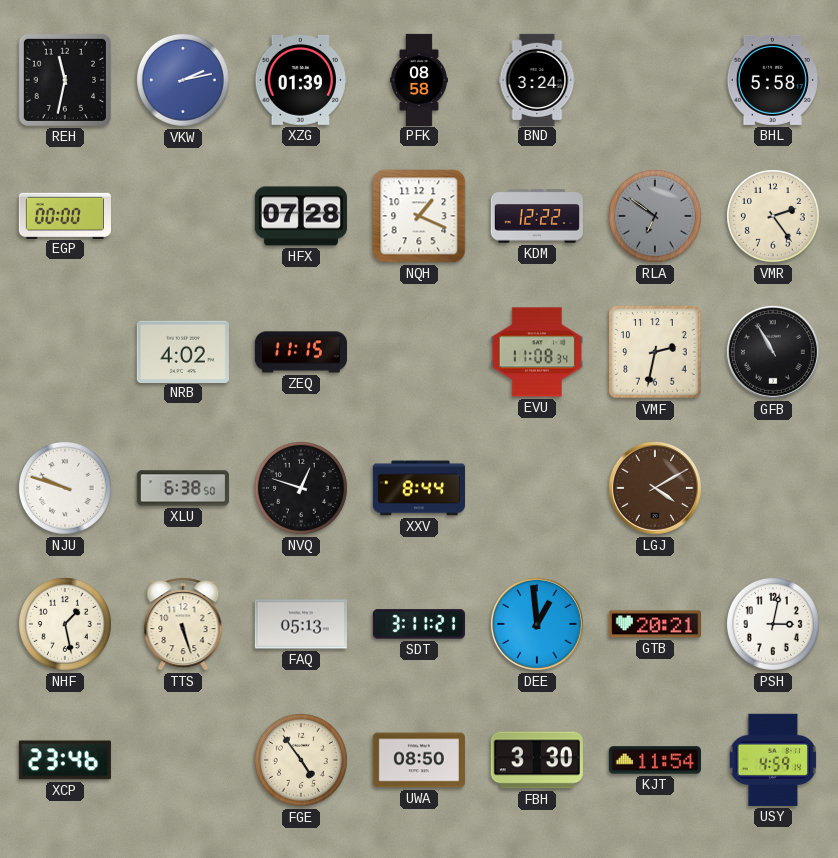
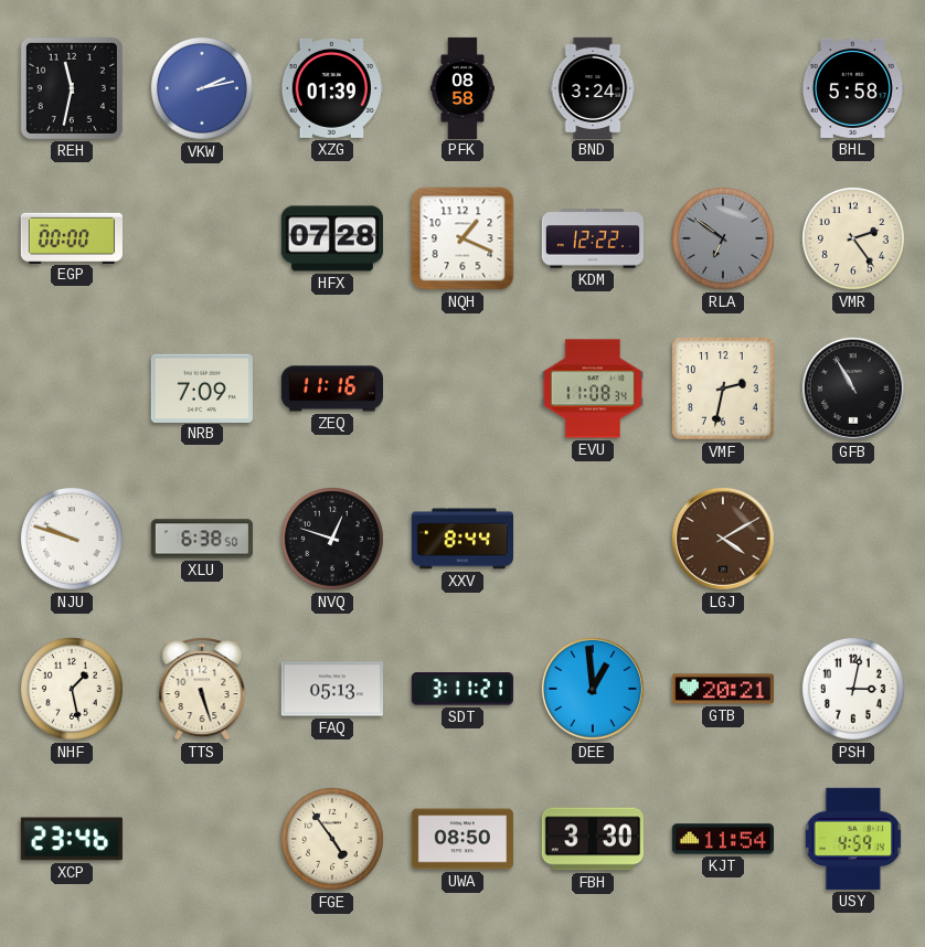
NRB: 4:02 -> 7:09
ZEQ: 11:15 -> 11:16
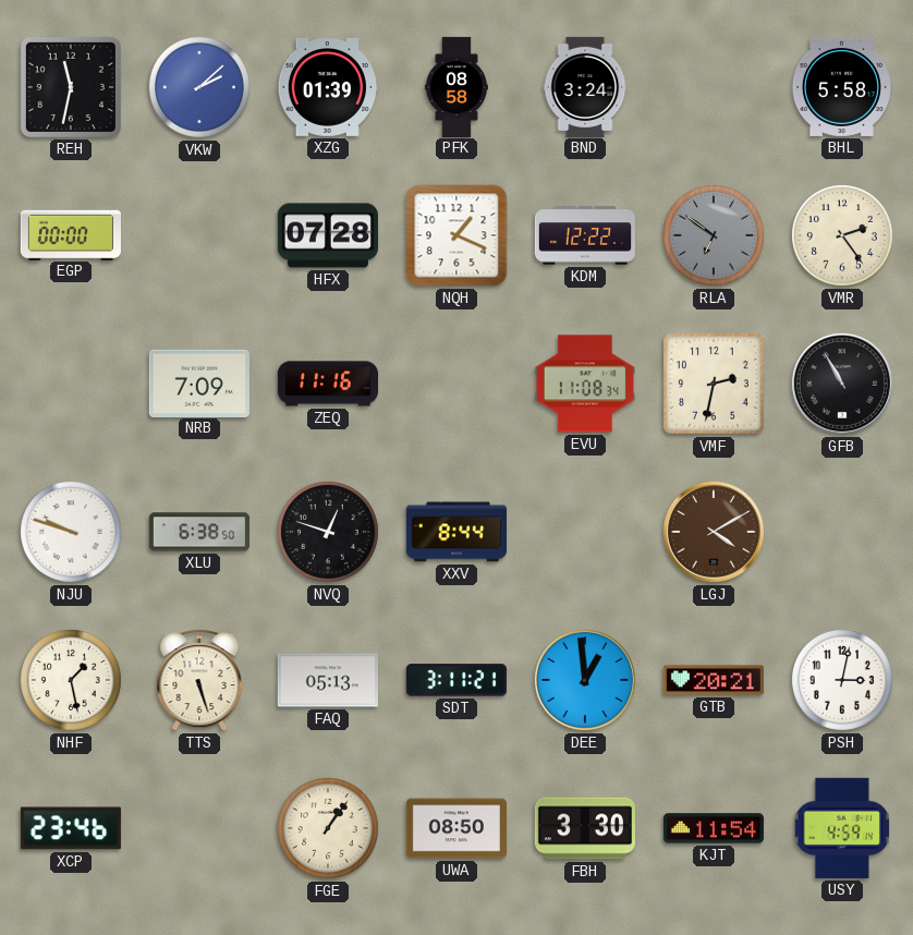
VKW: 2:13 -> 2:08
FGE: 4:54 -> 1:06
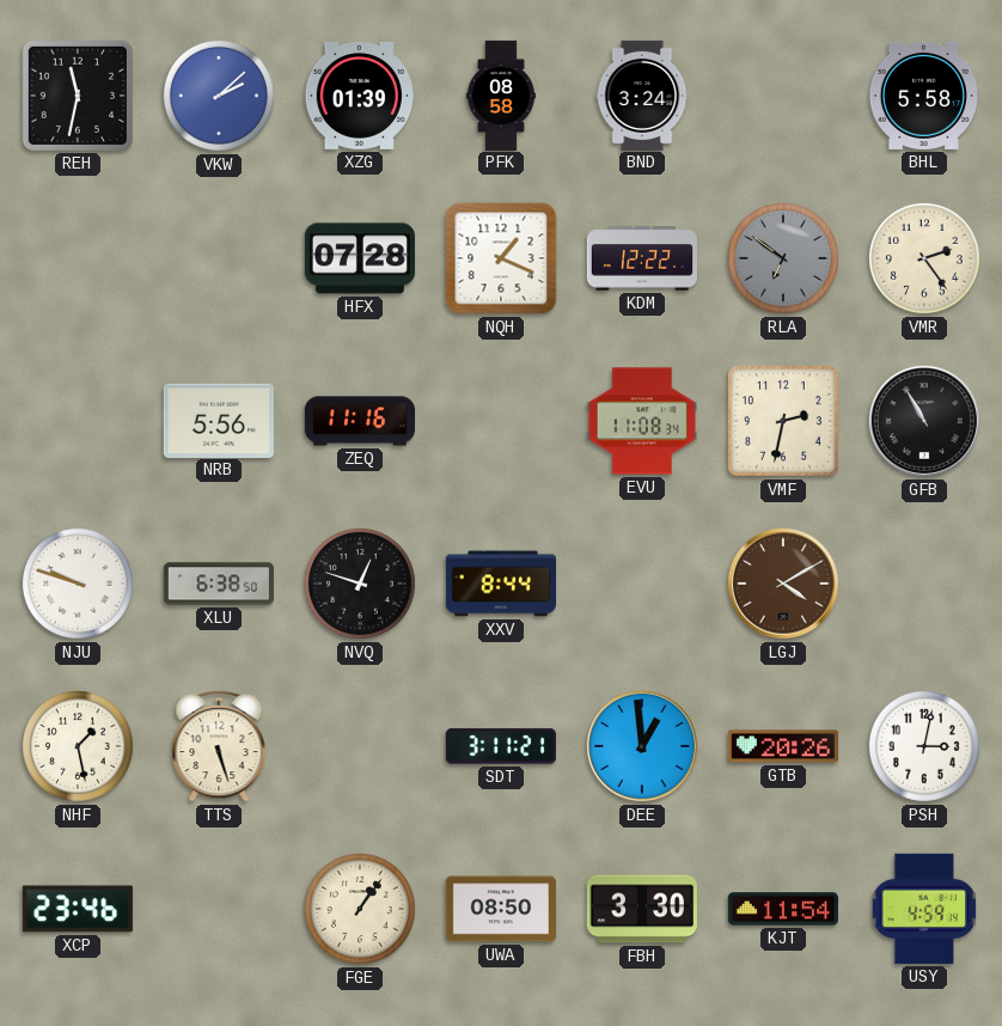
EGP: 00:00 -> none
NRB: 7:09 -> 5:56
FAQ: 05:13 -> none
GTB: 20:21 -> 20:26
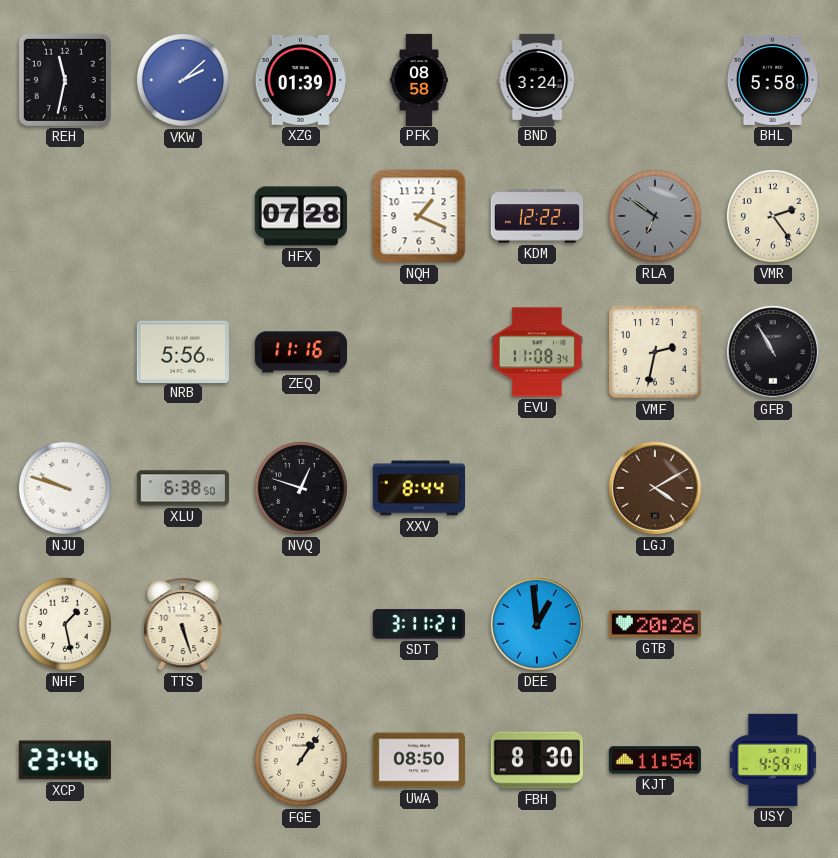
PSH: 3:02 -> none
FBH: 3:30 -> 8:30
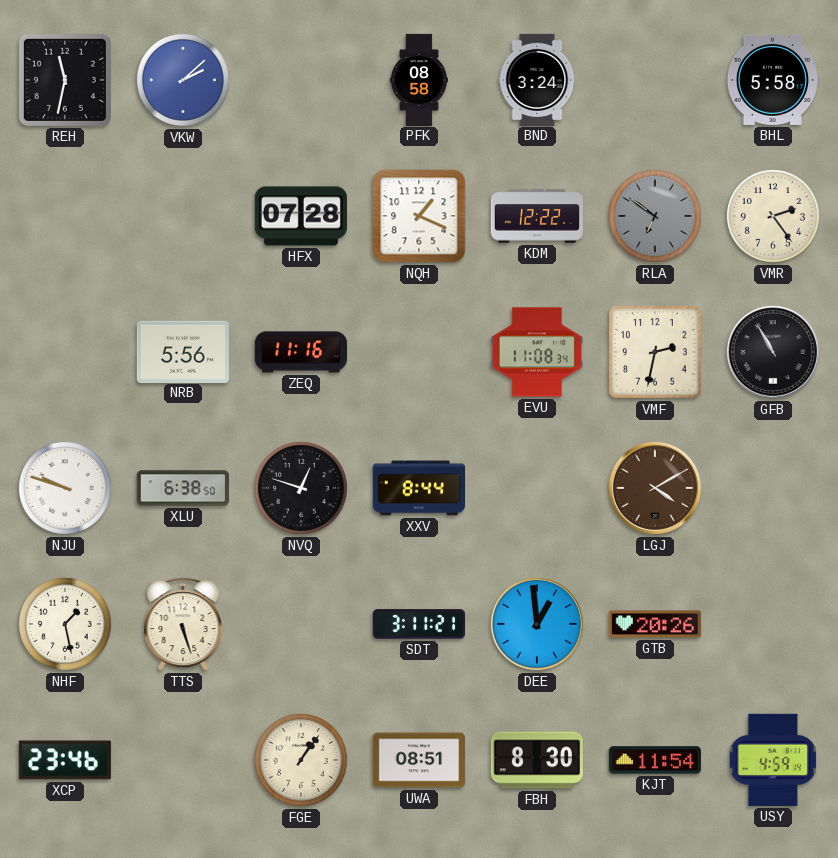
XZG: 01:39 -> none
UWA: 08:50 -> 08:51
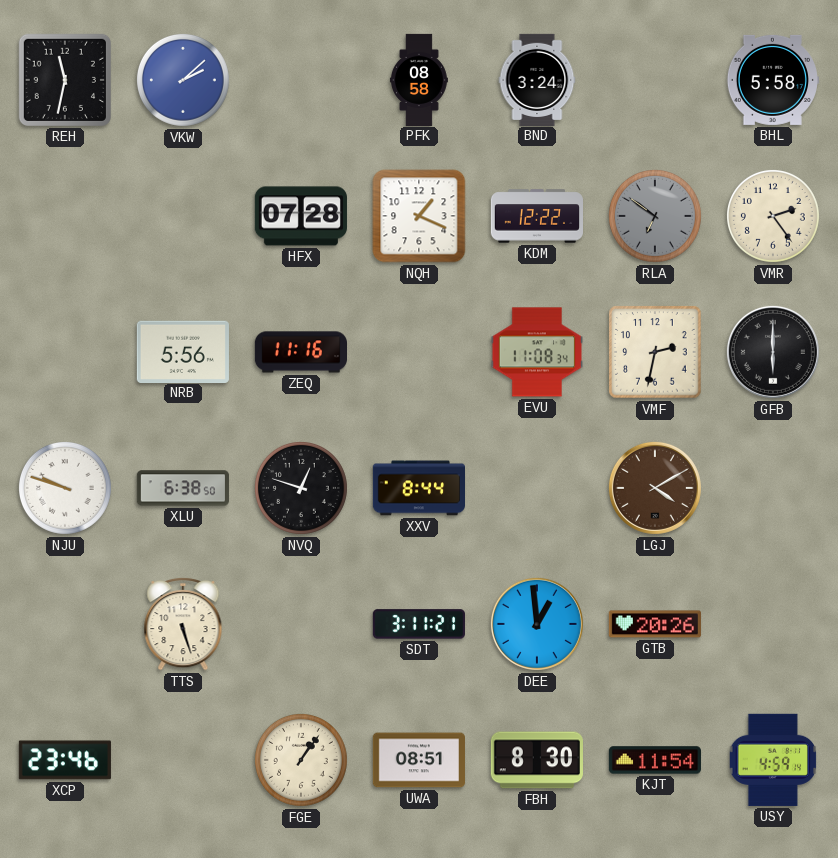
GFB: 10:55 -> 6:00
NHF: 1:28 -> none
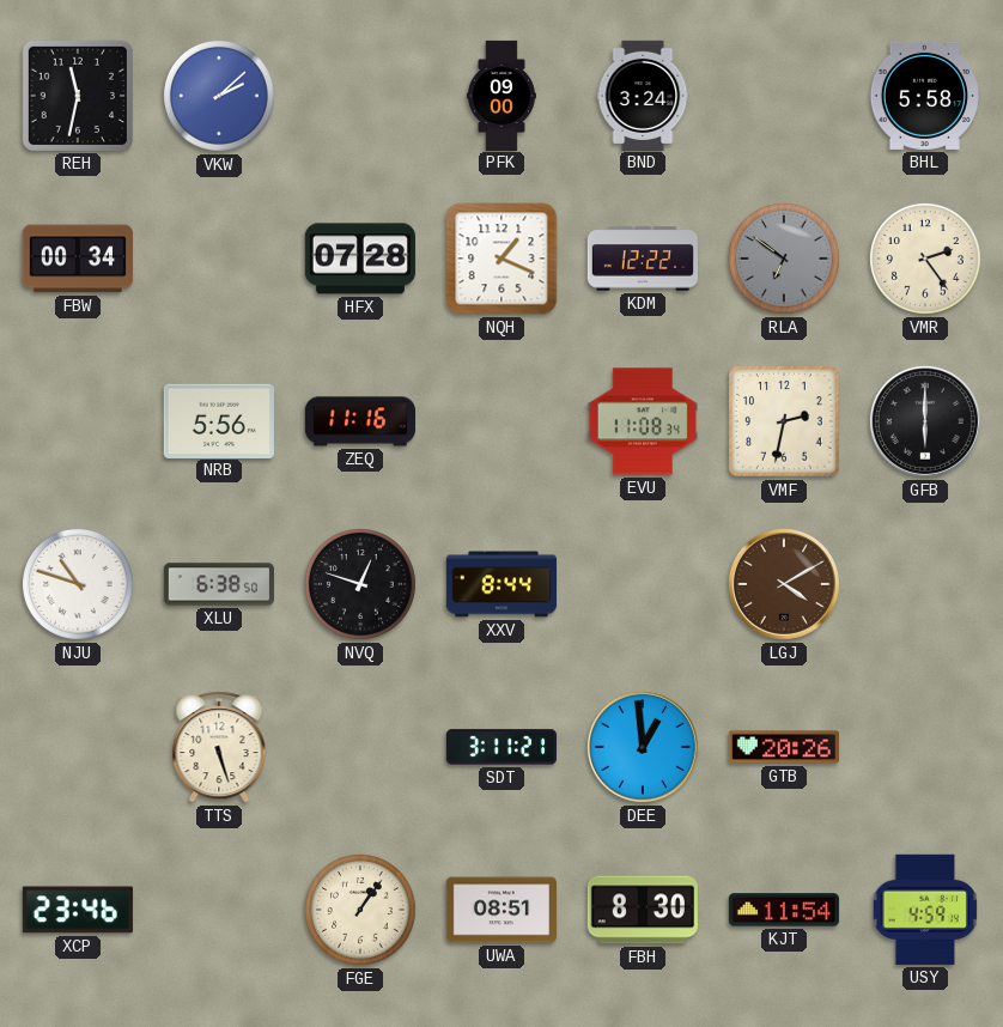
PFK: 08:58 -> 09:00
FBW: none -> 00:34
NJU: 9:48 -> 10:48
